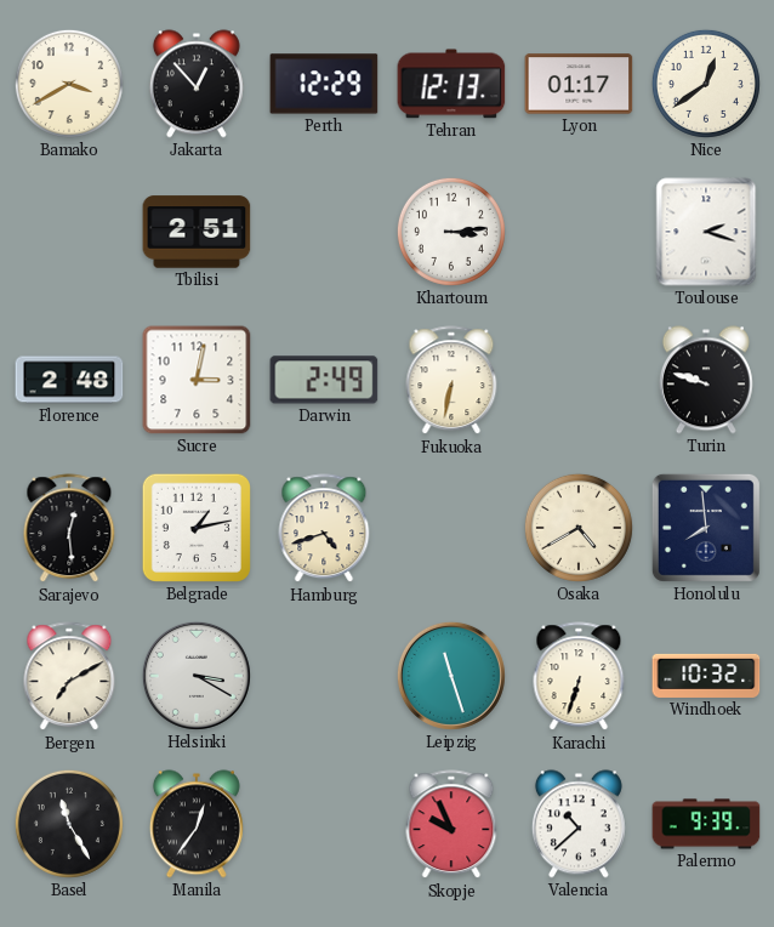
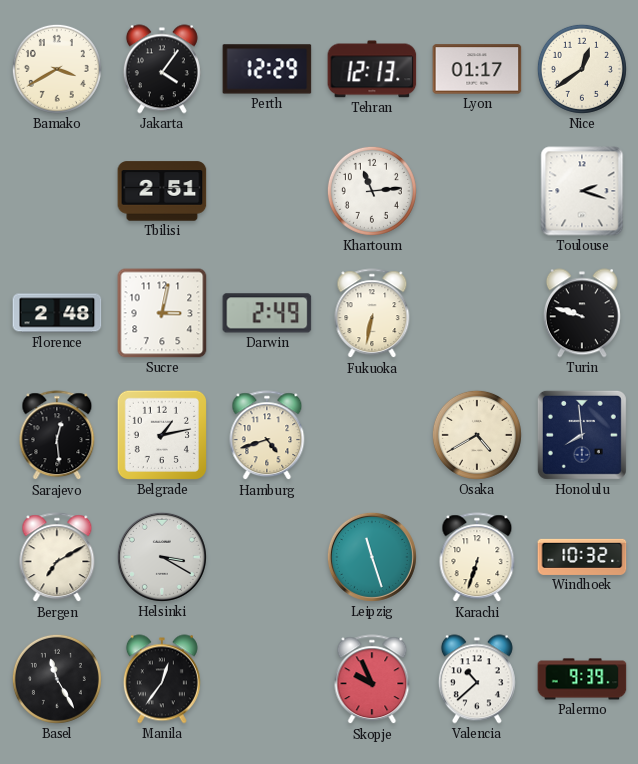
Jakarta: 12:53 -> 4:06
Khartoum: 3:14 -> 11:14
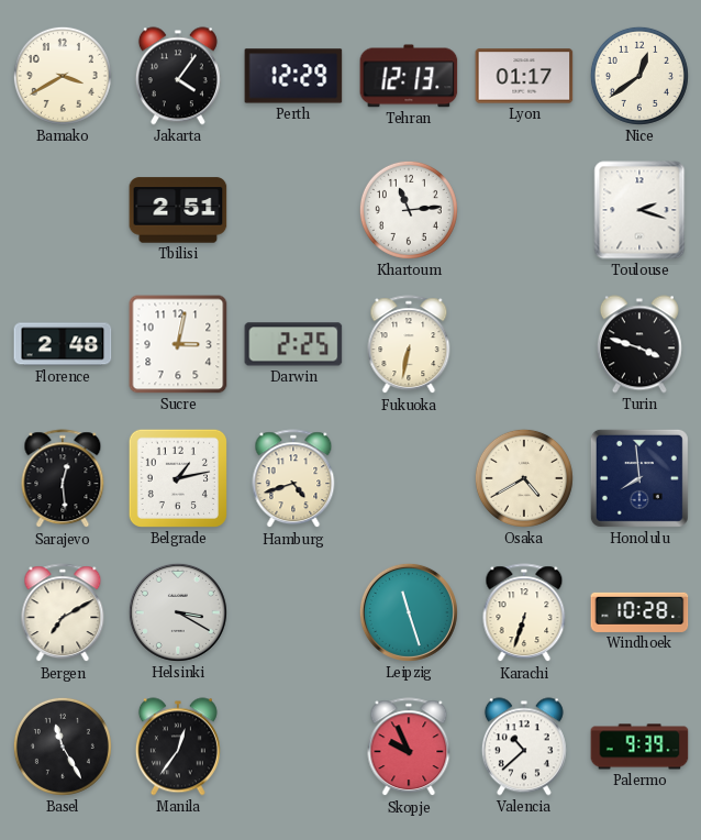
Darwin: 2:49 -> 2:25
Turin: 9:48 -> 3:48
Windhoek: 10:32 -> 10:28
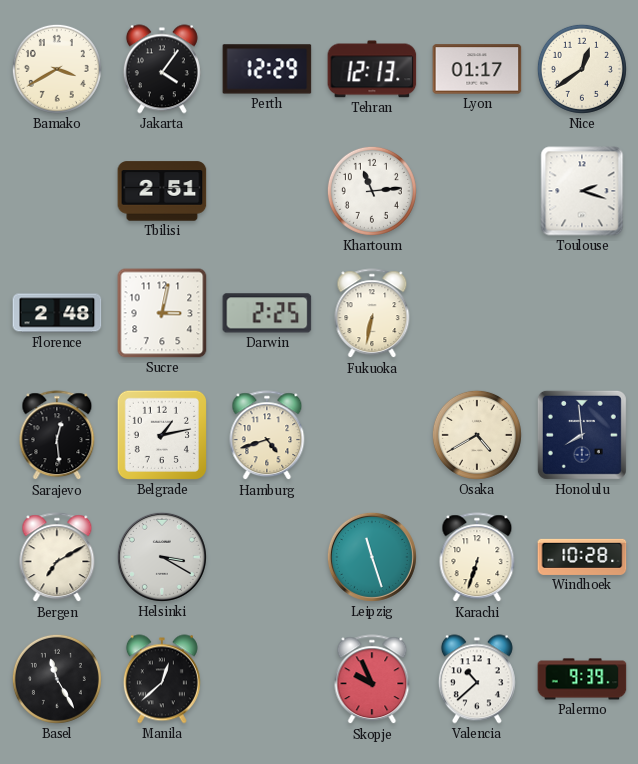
Turin: 3:48 -> none
Manila: 12:36 -> 12:38
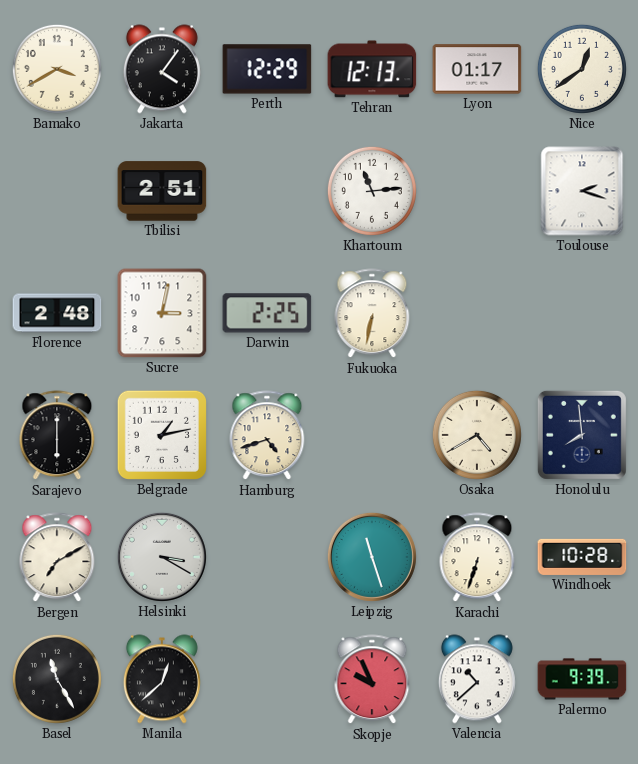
Sarajevo: 12:29 -> 6:00
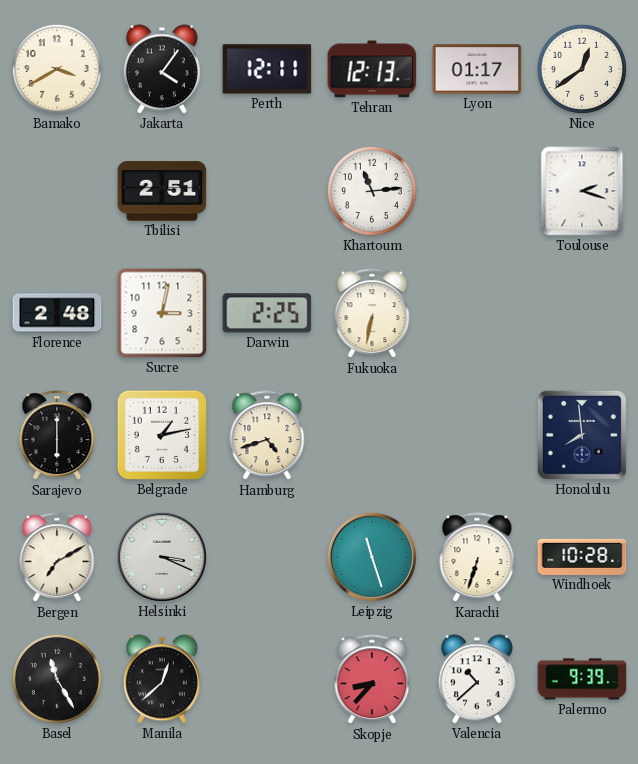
Perth: 12:29 -> 12:11
Osaka: 4:40 -> none
Helsinki: 3:20 -> 3:19
Skopje: 9:56 -> 8:37
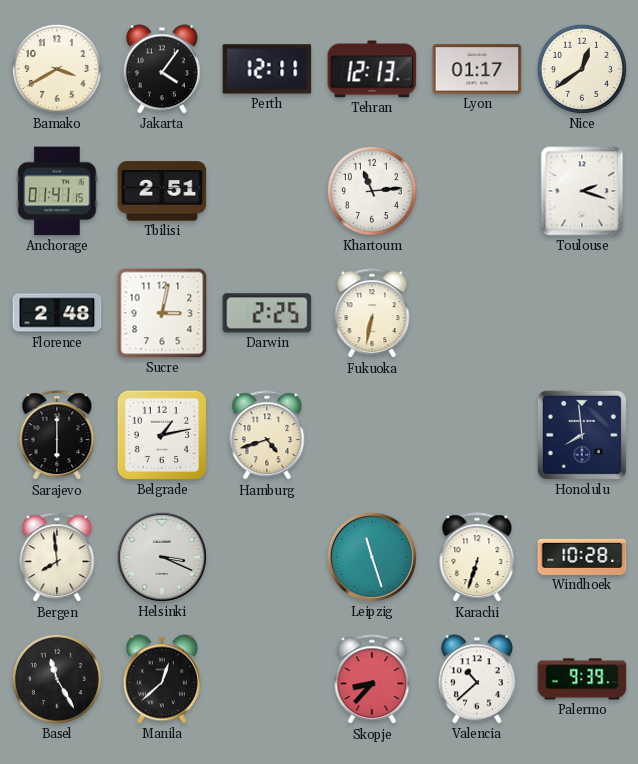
Anchorage: none -> 01:41
Bergen: 7:10 -> 7:59
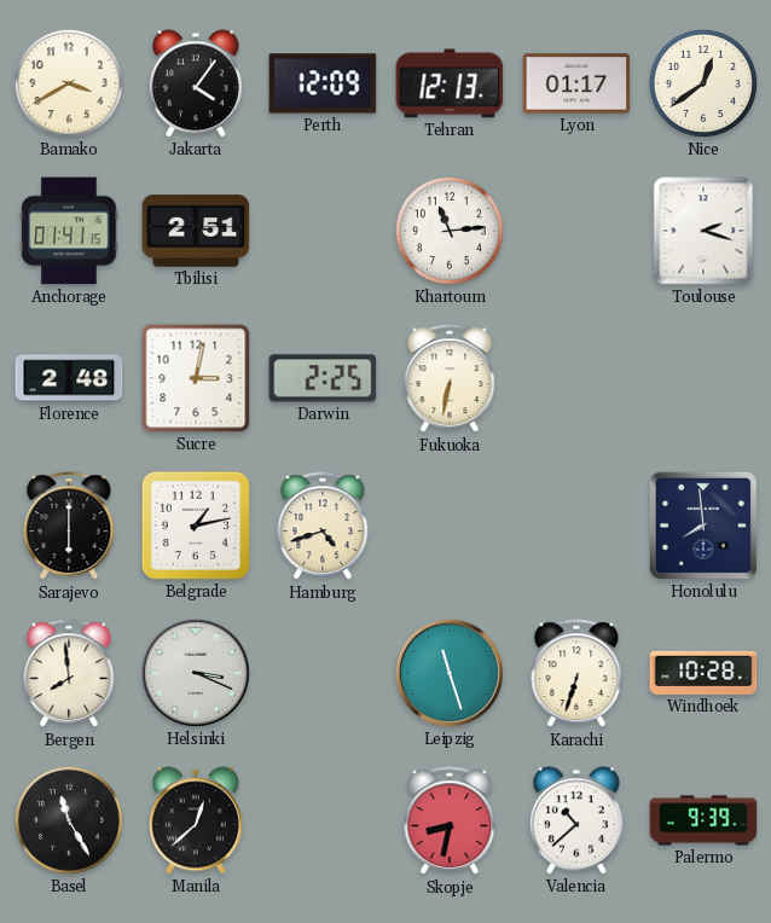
Perth: 12:11 -> 12:09
Skopje: 8:37 -> 8:32
